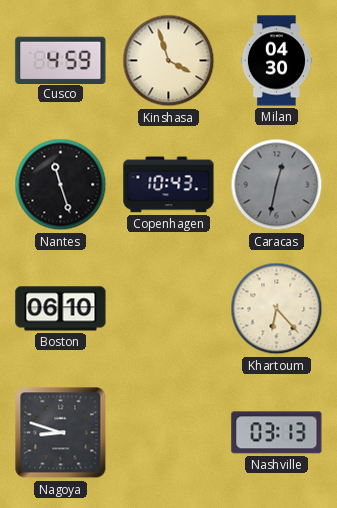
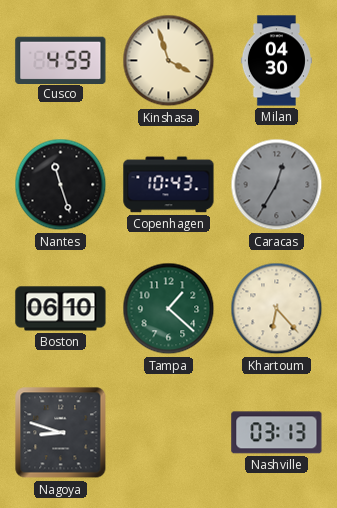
Caracas: 12:32 -> 12:35
Tampa: none -> 1:22
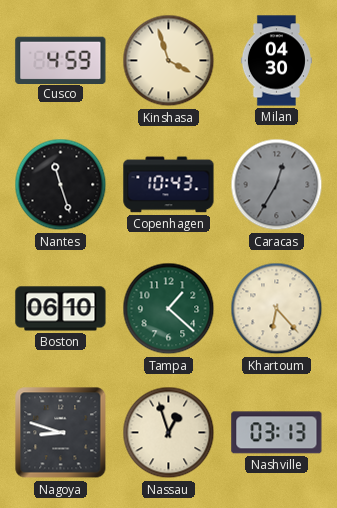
Nassau: none -> 12:57
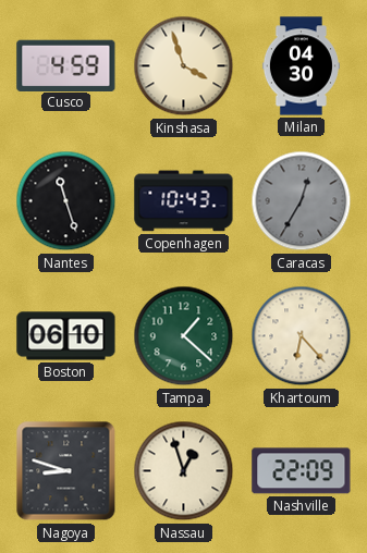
Nashville: 03:13 -> 22:09
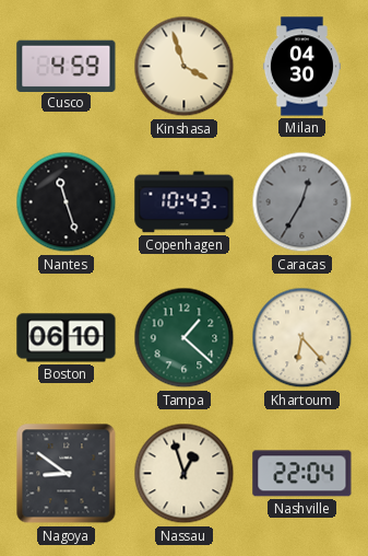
Nagoya: 8:48 -> 8:51
Nashville: 22:09 -> 22:04
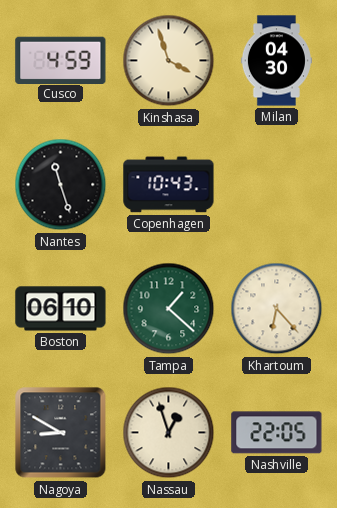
Caracas: 12:35 -> none
Nagoya: 8:51 -> 8:50
Nashville: 22:04 -> 22:05
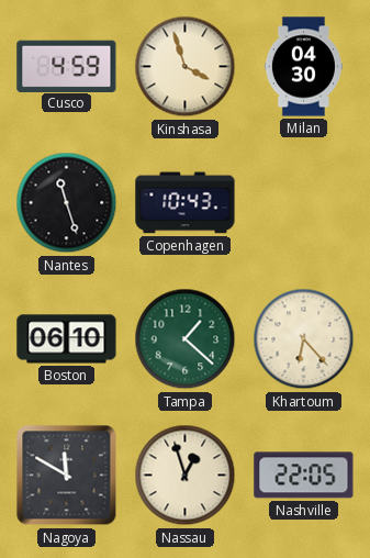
Nagoya: 8:50 -> 11:50
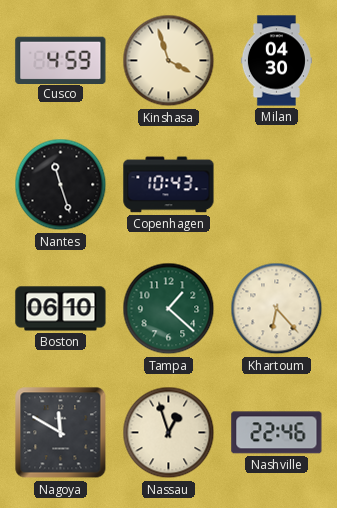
Nashville: 22:05 -> 22:46
